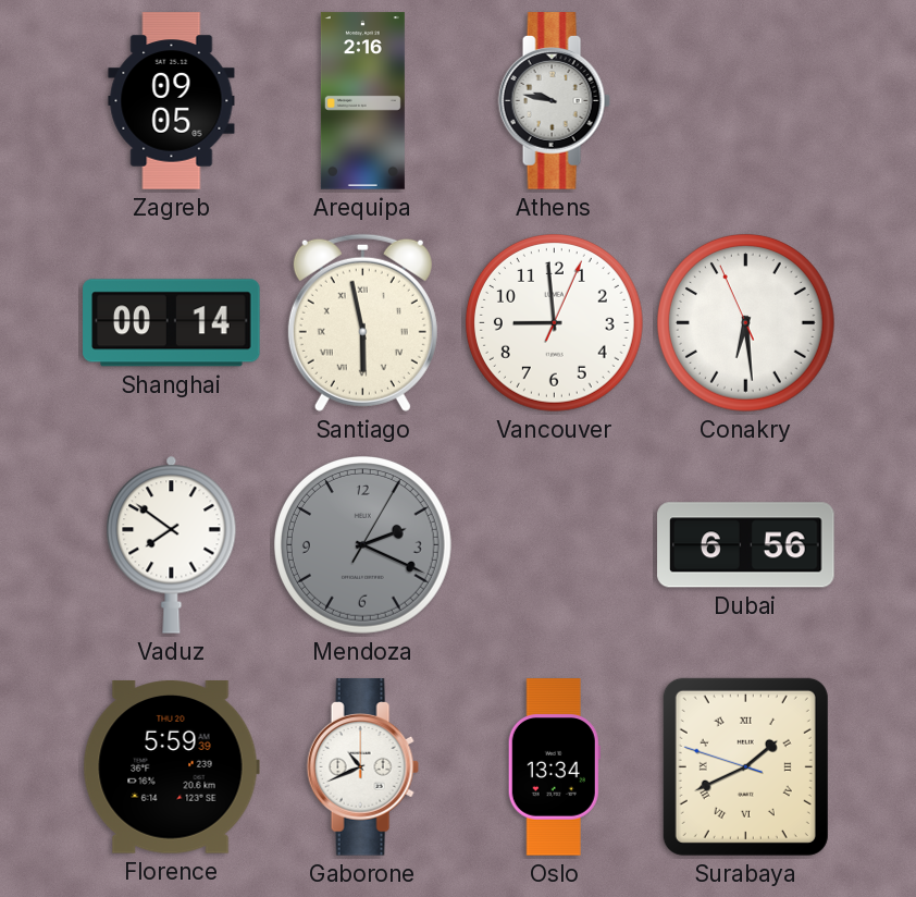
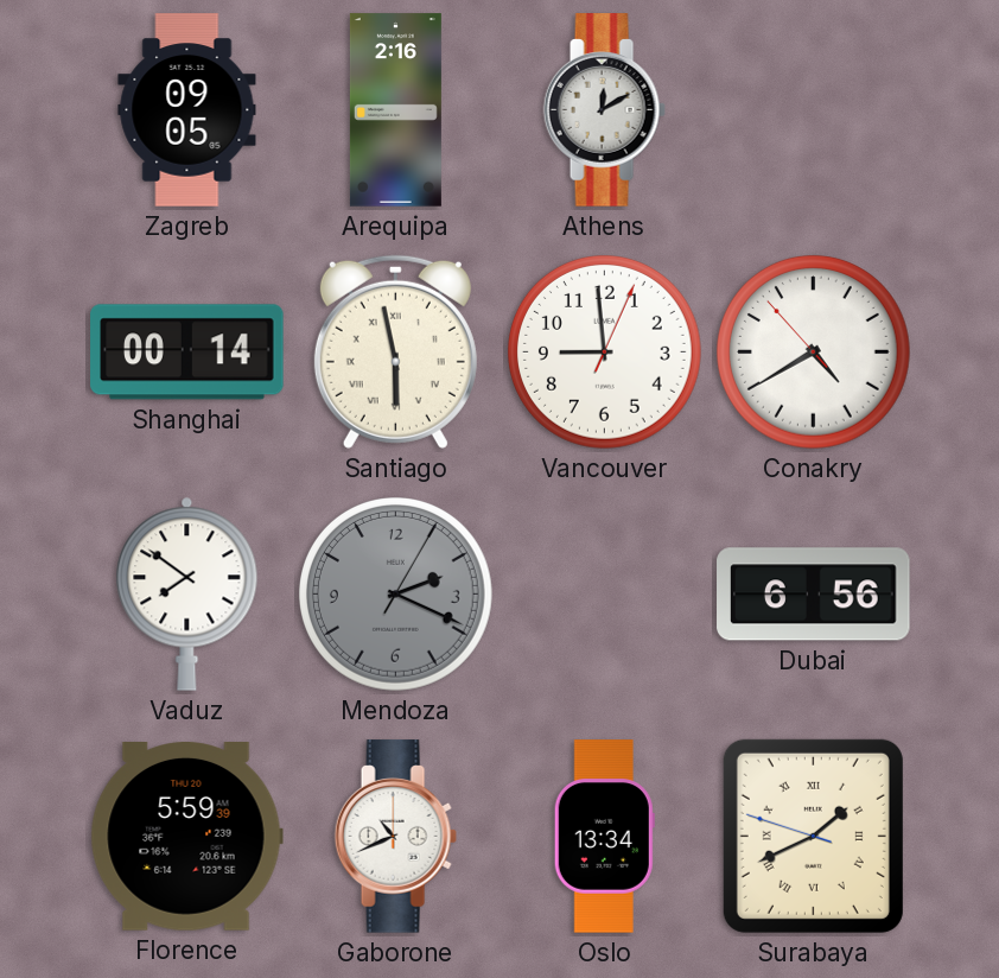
Athens: 9:47 -> 12:10
Conakry: 6:28 -> 4:39
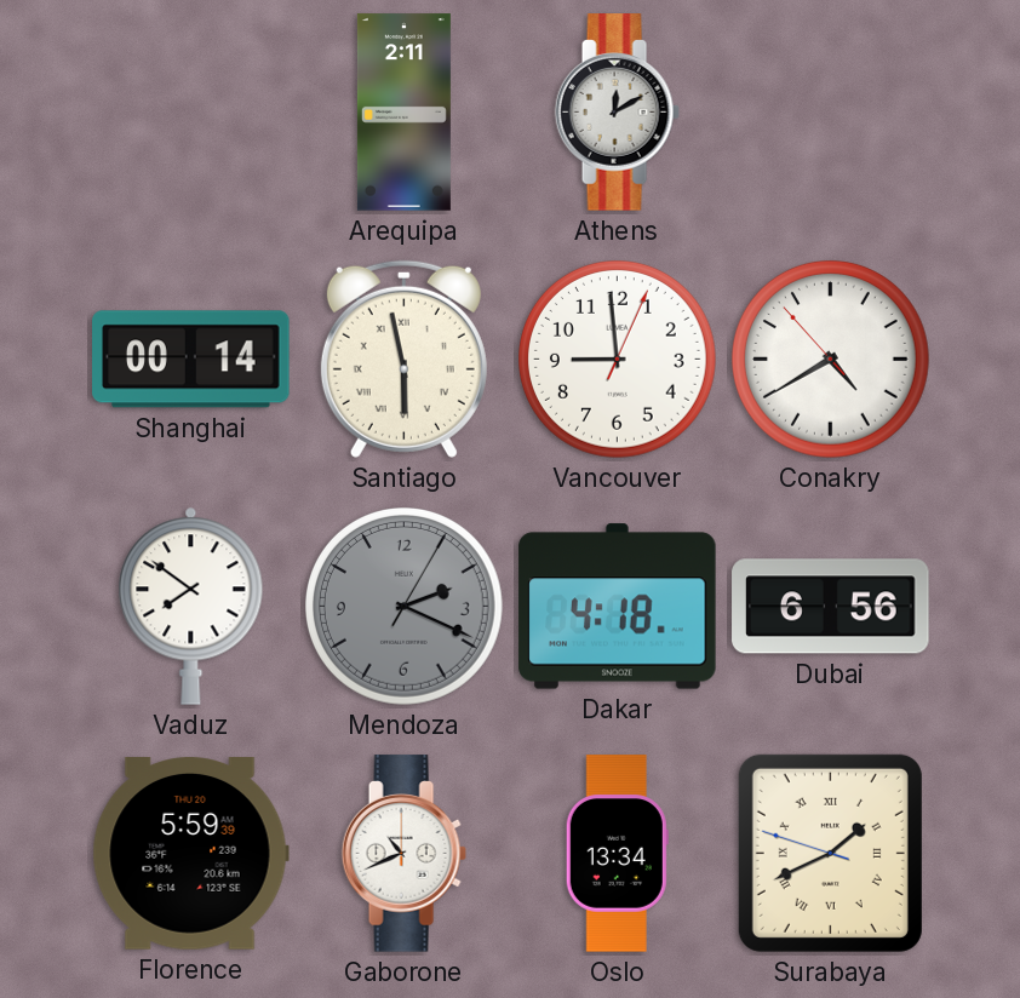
Zagreb: 09:05 -> none
Arequipa: 2:16 -> 2:11
Dakar: none -> 4:18
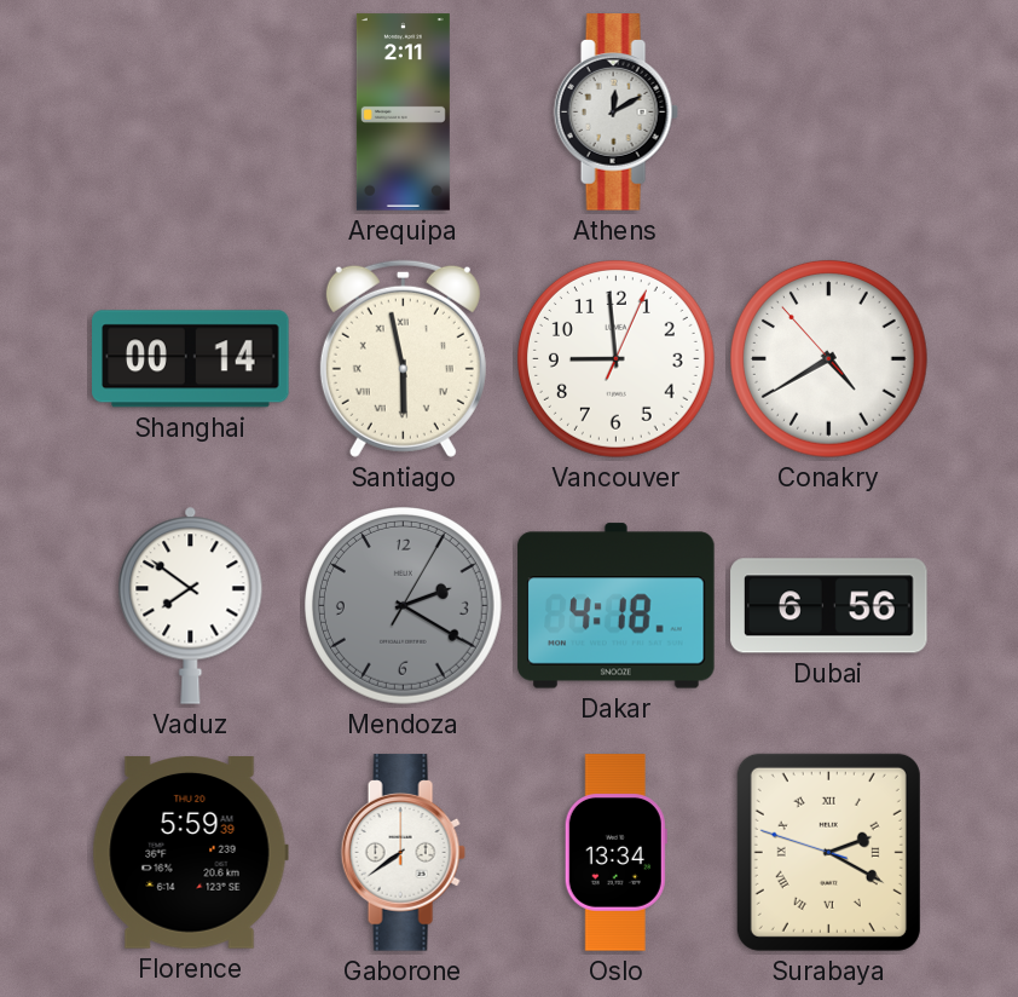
Mendoza: 2:19 -> 2:20
Gaborone: 10:41 -> 7:39
Surabaya: 1:40 -> 2:19
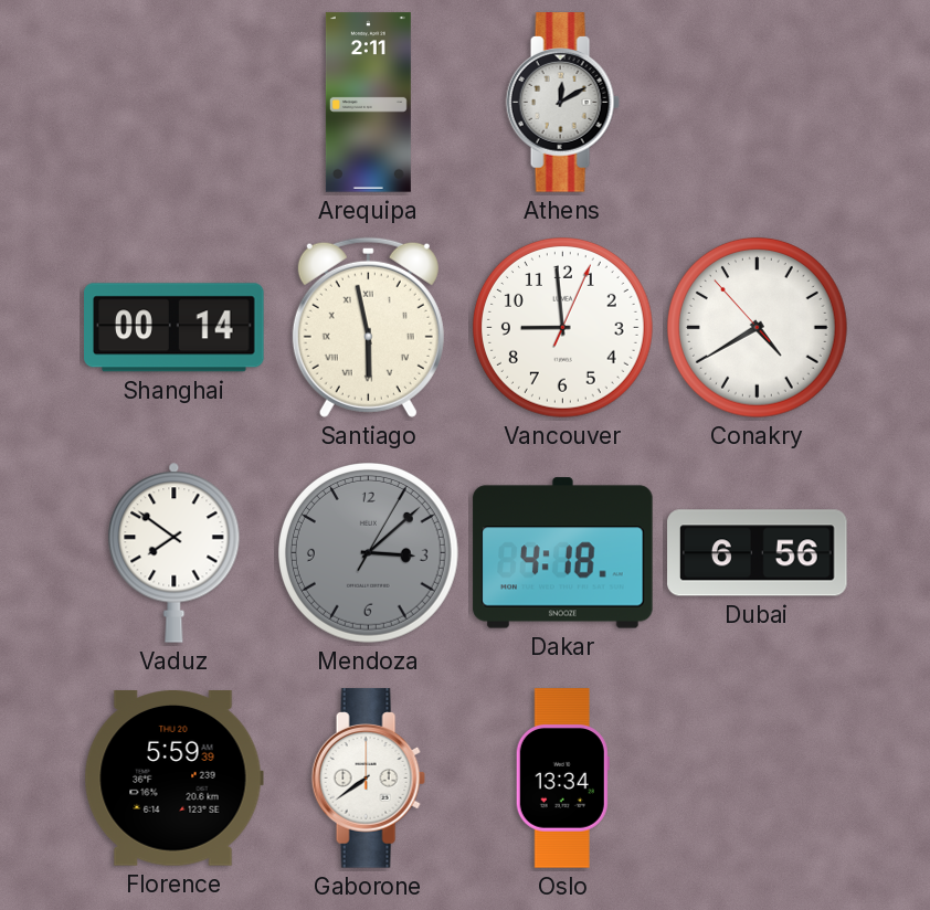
Mendoza: 2:20 -> 3:08
Surabaya: 2:19 -> none
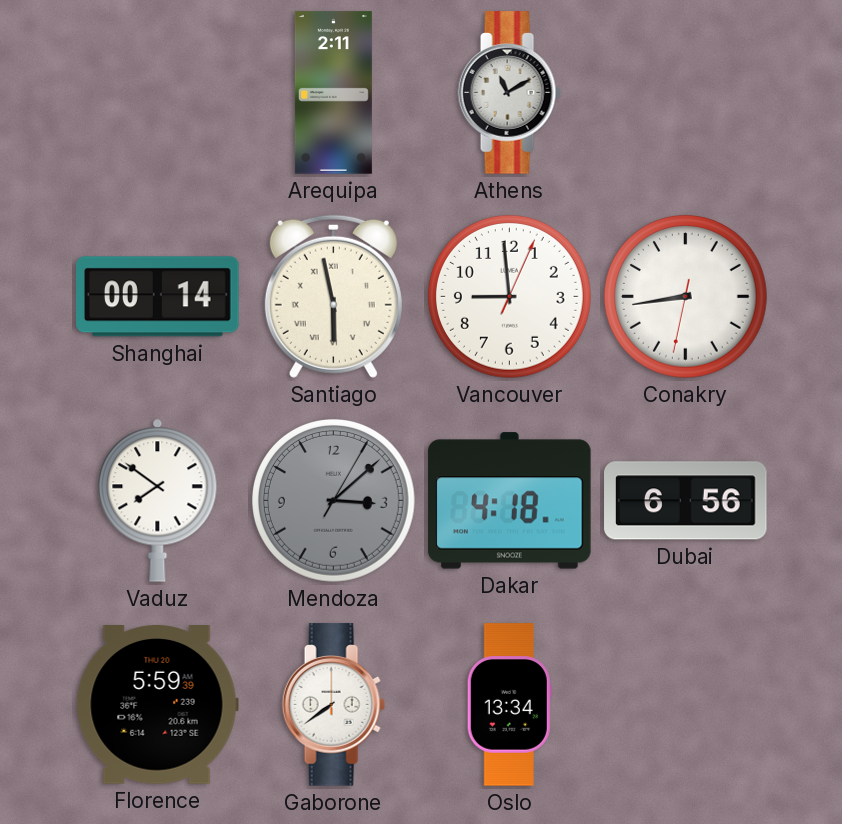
Athens: 12:10 -> 11:10
Conakry: 4:39 -> 8:43
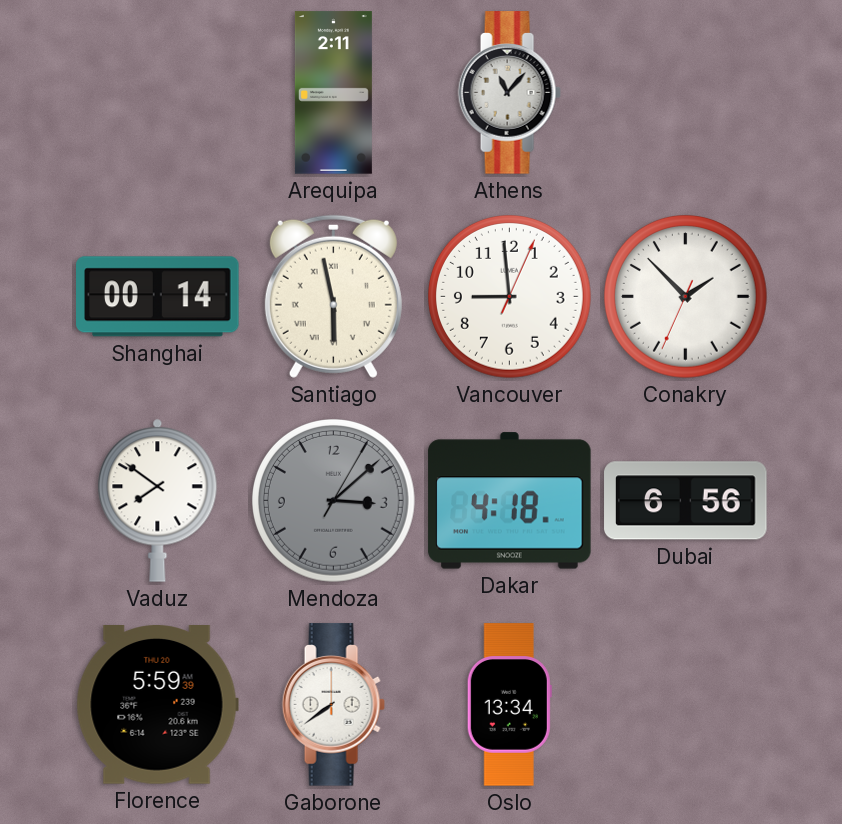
Athens: 11:10 -> 11:07
Conakry: 8:43 -> 1:52
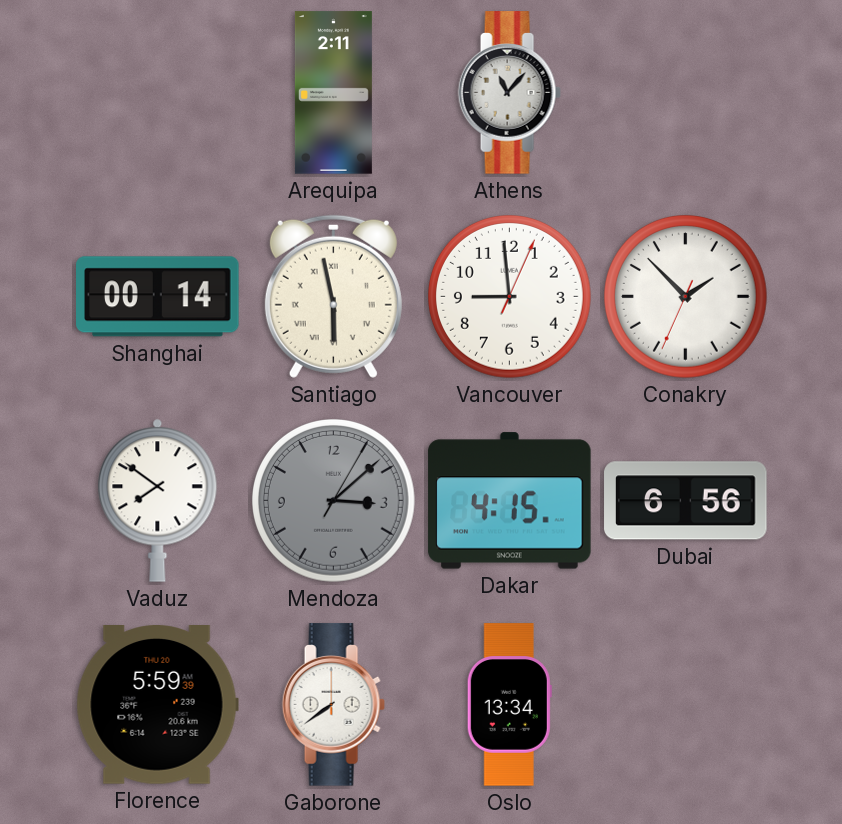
Dakar: 4:18 -> 4:15
